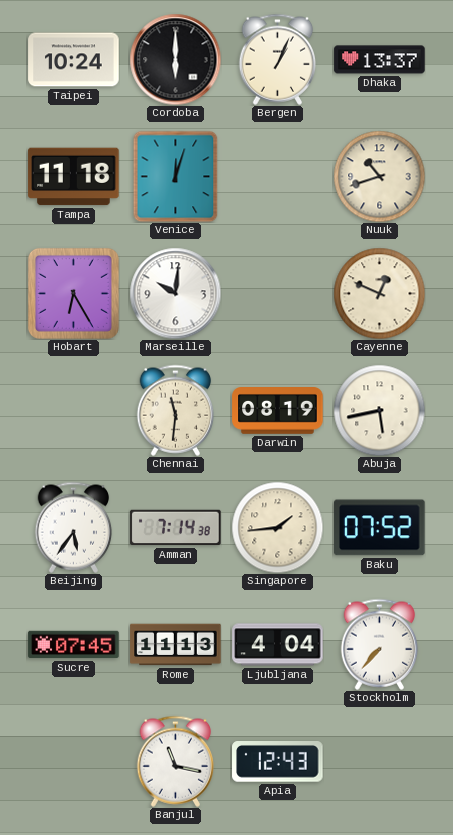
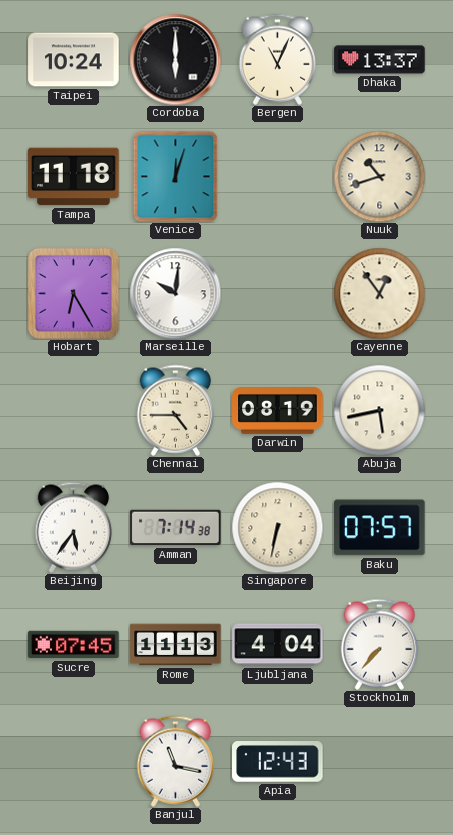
Bergen: 1:04 -> 11:04
Cayenne: 12:49 -> 12:54
Chennai: 11:31 -> 4:45
Singapore: 1:44 -> 6:32
Baku: 07:52 -> 07:57
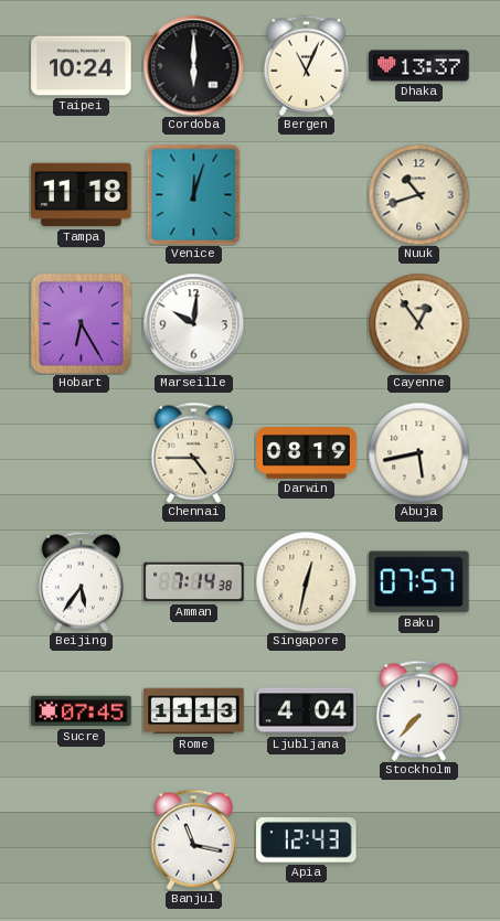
Singapore: 6:32 -> 12:32
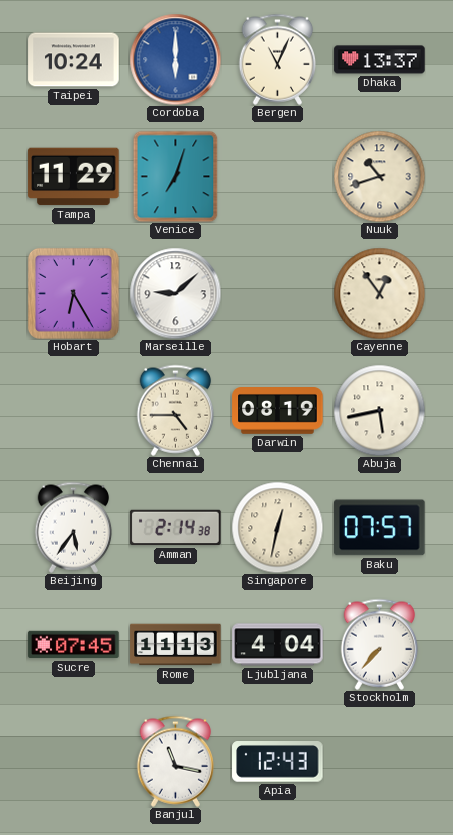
Cordoba dial: black -> blue
Tampa: 11:18 -> 11:29
Venice: 12:03 -> 7:03
Marseille: 10:01 -> 9:08
Amman: 7:14 -> 2:14
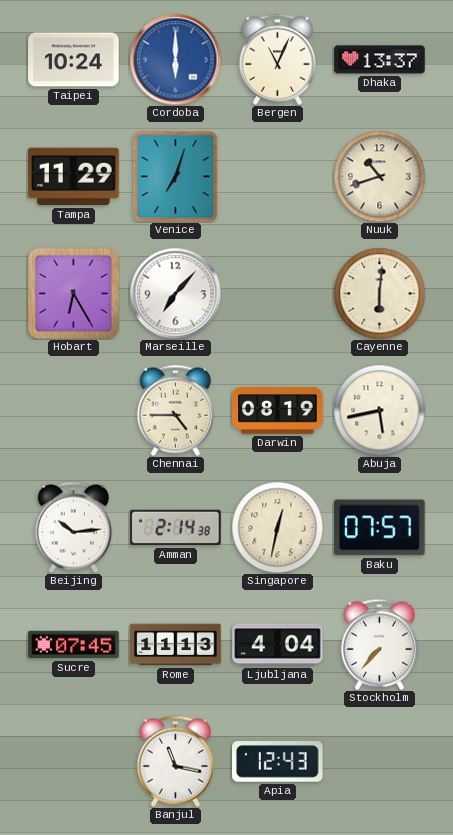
Marseille: 9:08 -> 7:07
Cayenne: 12:54 -> 6:01
Beijing: 5:36 -> 10:14
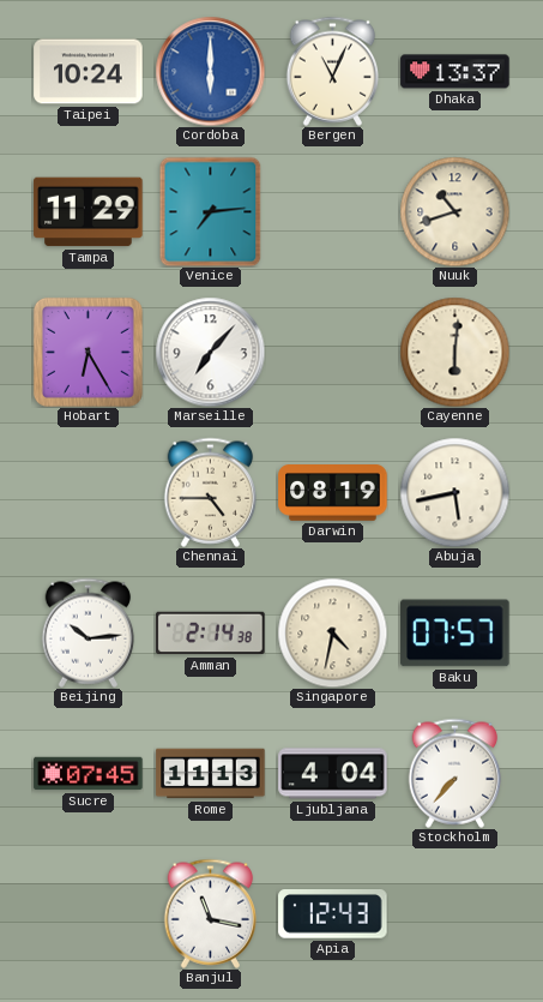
Venice: 7:03 -> 7:14
Singapore: 12:32 -> 4:32
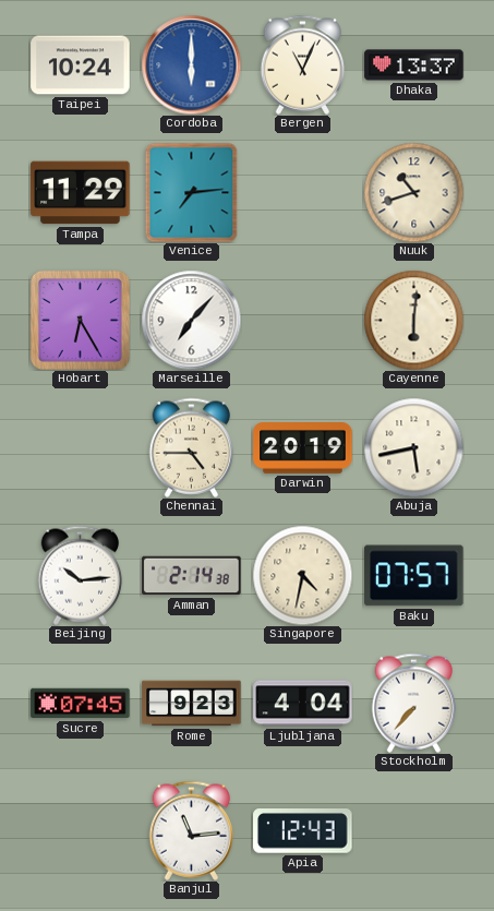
Darwin: 08:19 -> 20:19
Rome: 11:13 -> 9:23
Banjul: 11:17 -> 11:14
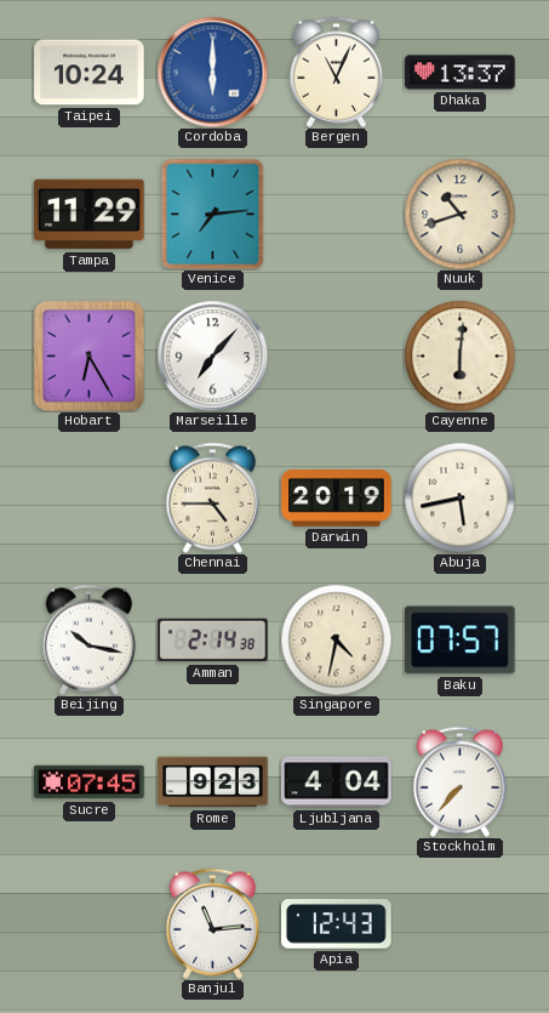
Beijing: 10:14 -> 10:17
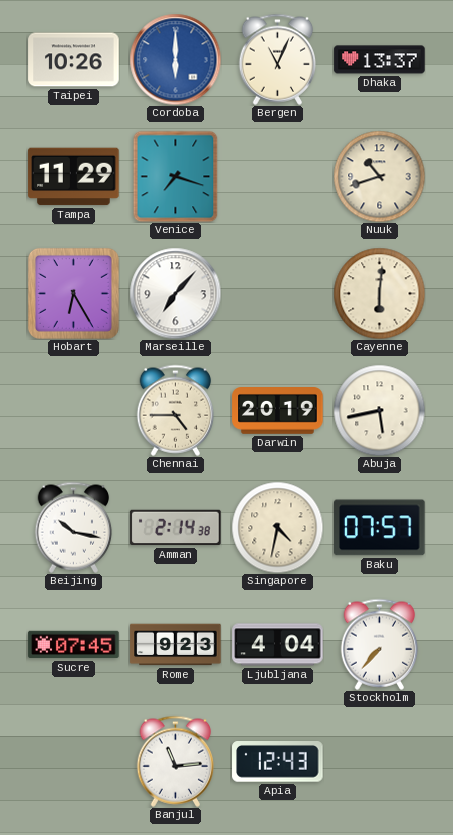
Taipei: 10:24 -> 10:26
Venice: 7:14 -> 7:18
